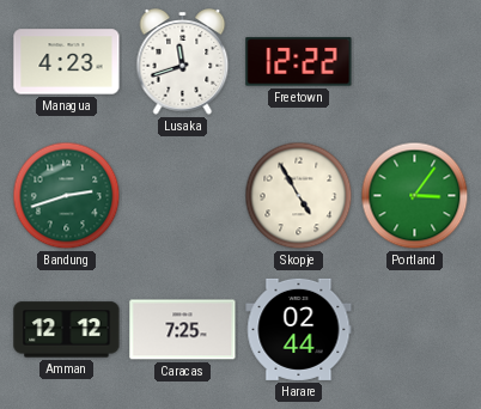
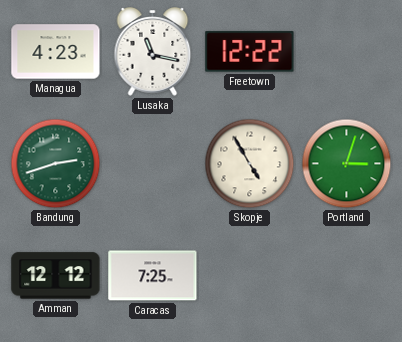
Lusaka: 11:42 -> 11:17
Portland: 3:06 -> 3:03
Harare: 02:44 -> none
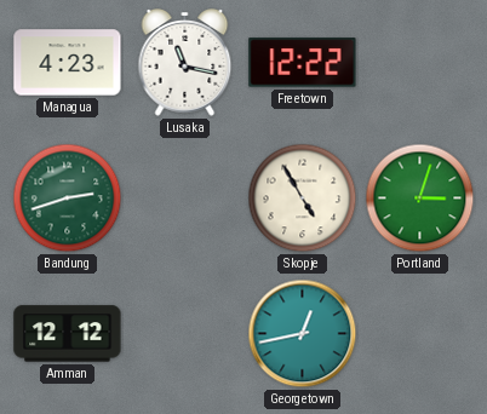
Caracas: 7:25 -> none
Georgetown: none -> 12:43
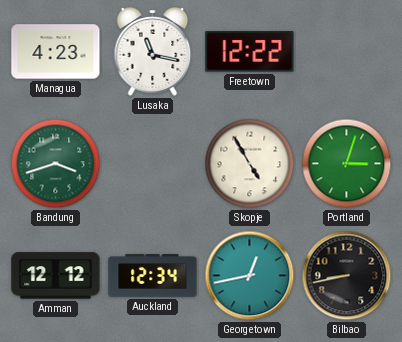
Bandung: 2:42 -> 3:42
Auckland: none -> 12:34
Bilbao: none -> 8:43
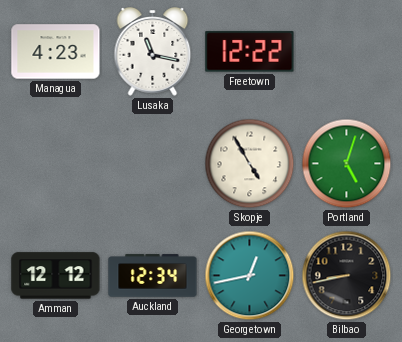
Bandung: 3:42 -> none
Portland: 3:03 -> 5:03
